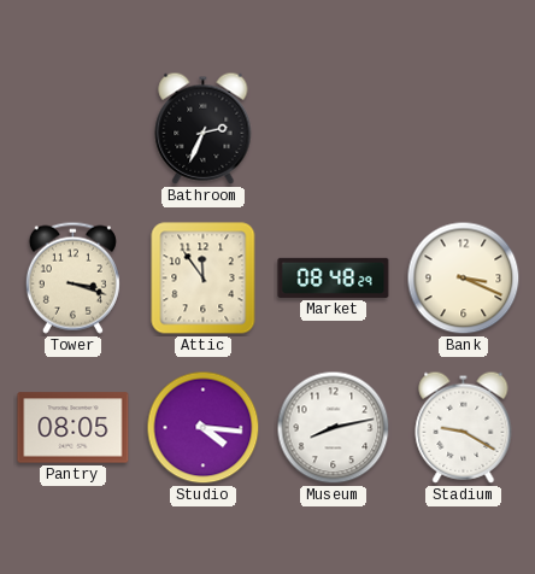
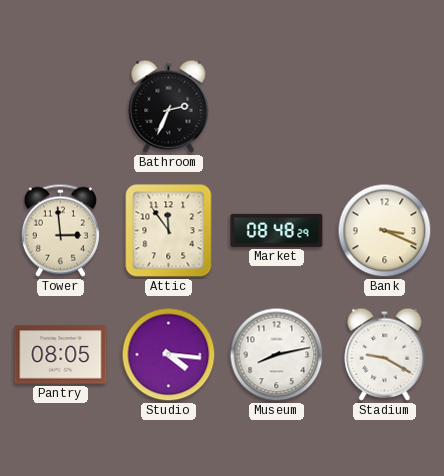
Tower: 3:18 -> 2:59
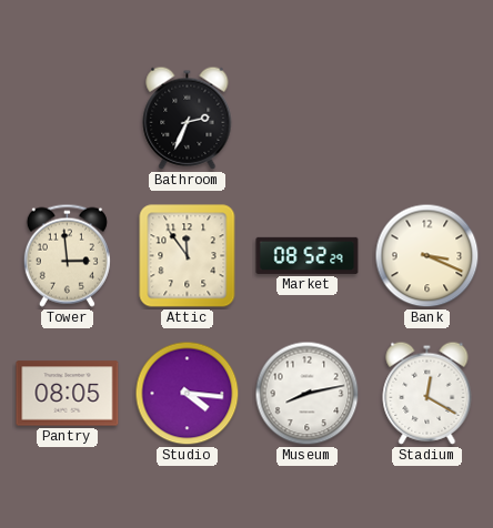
Market: 08:48 -> 08:52
Stadium: 9:20 -> 12:20
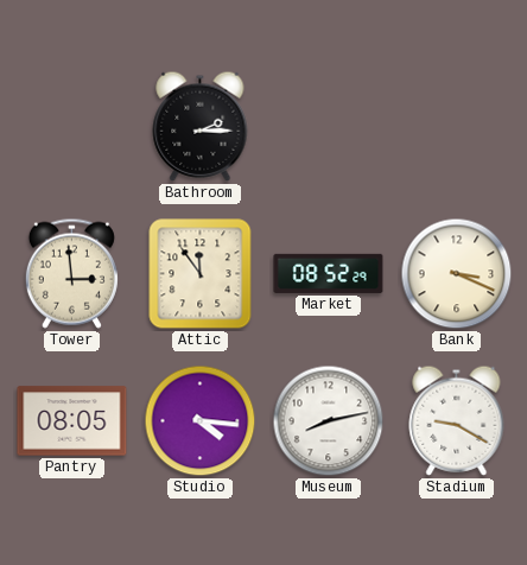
Bathroom: 2:34 -> 2:15
Stadium: 12:20 -> 9:20
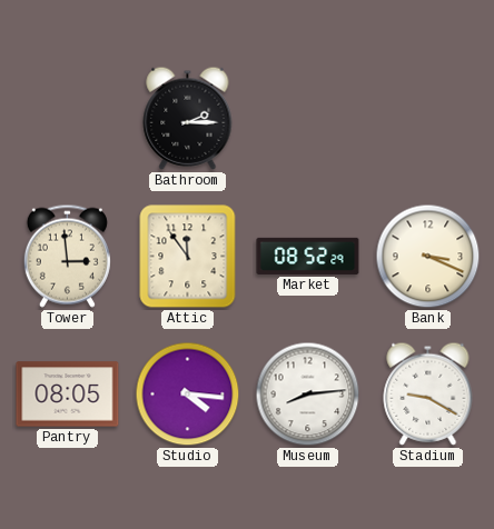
Museum: 8:13 -> 8:14
